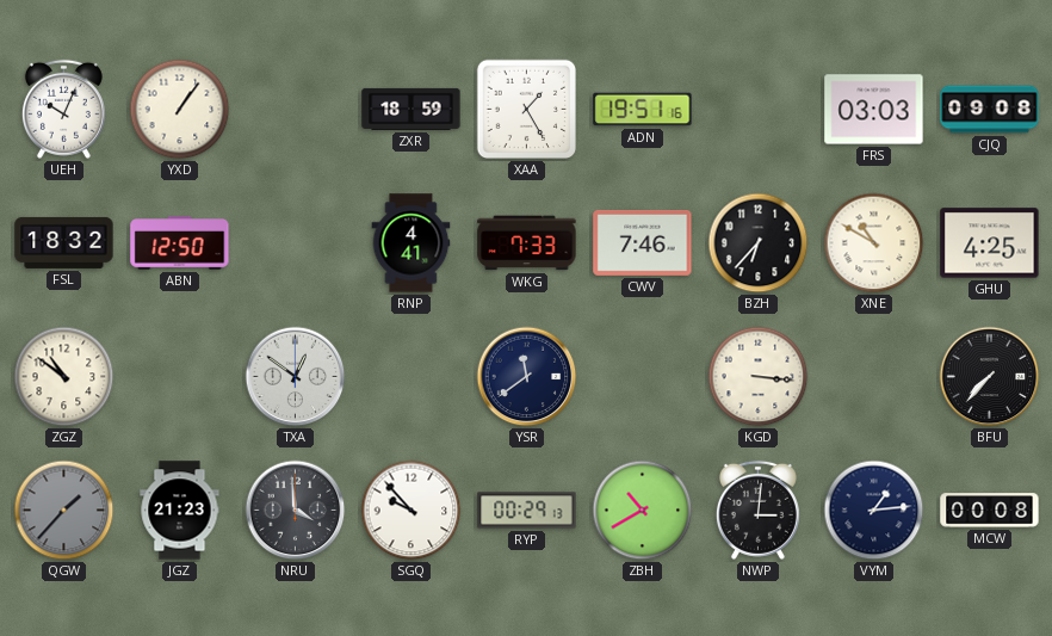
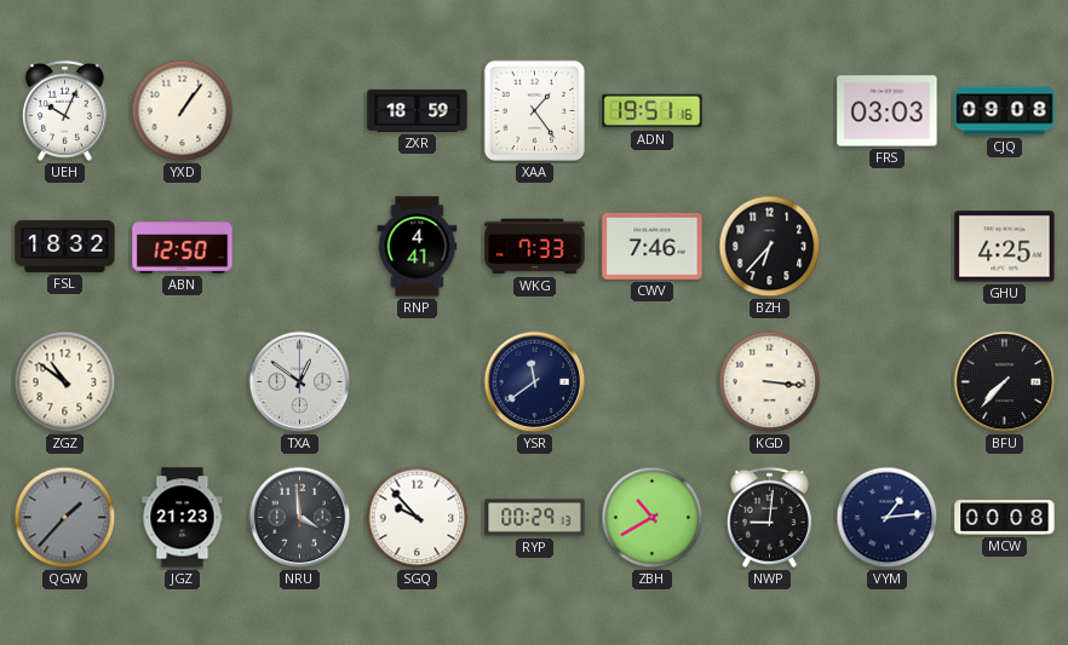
XAA: 1:25 -> 1:24
XNE: 10:50 -> none
NWP: 3:01 -> 9:01
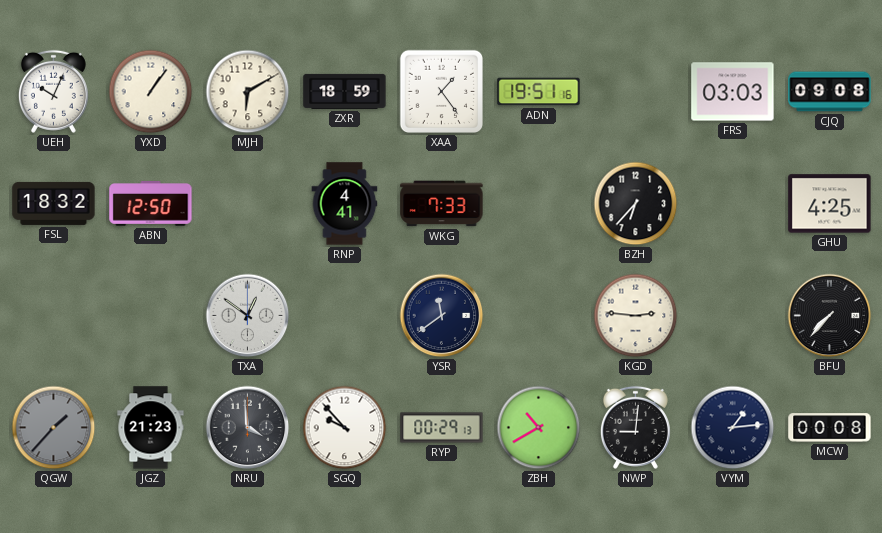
MJH: none -> 6:10
CWV: 7:46 -> none
ZGZ: 10:51 -> none
KGD: 3:16 -> 2:46
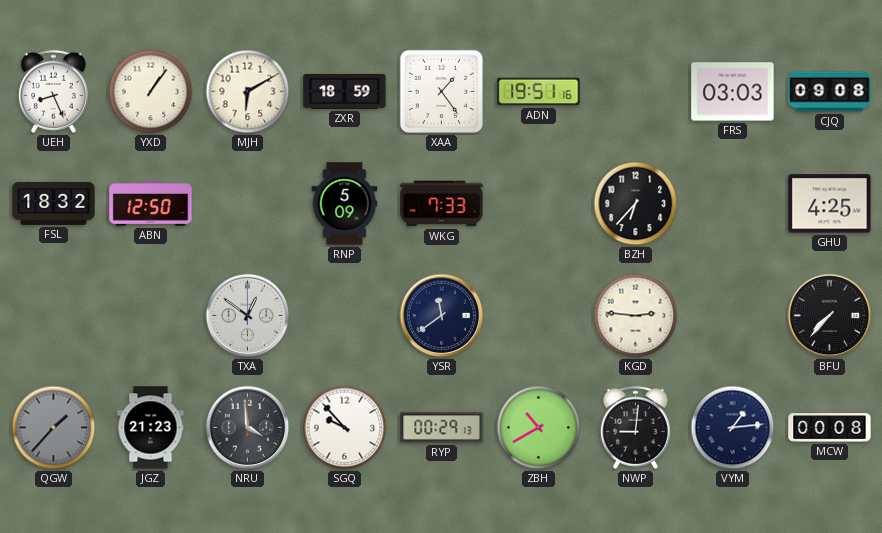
UEH: 10:04 -> 8:26
RNP: 4:41 -> 5:09
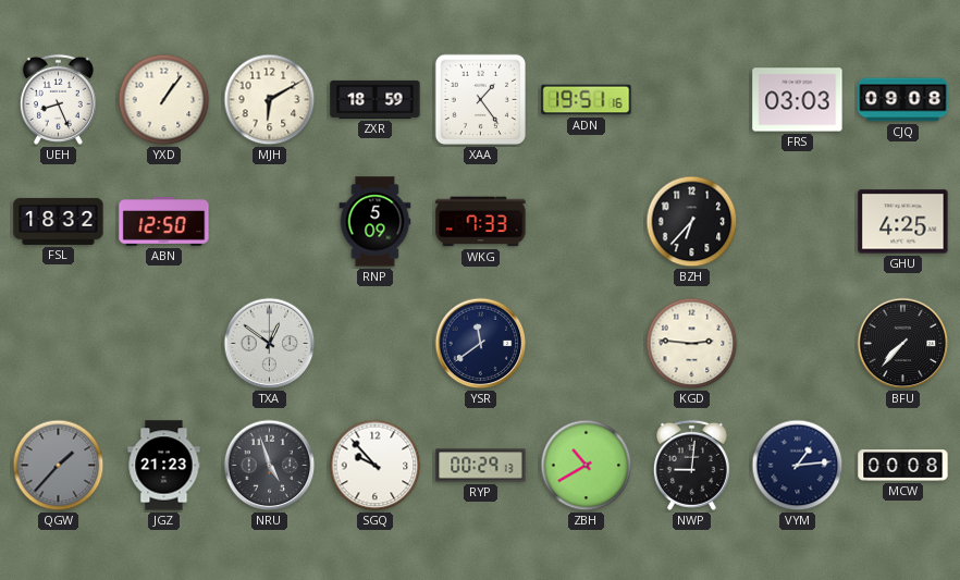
NRU: 3:59 -> 4:57
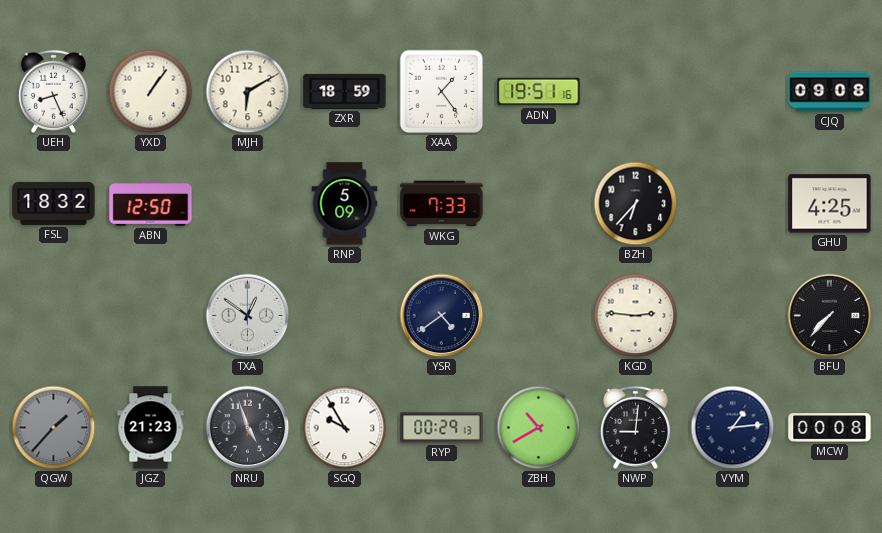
FRS: 03:03 -> none
YSR: 11:39 -> 4:39
SGQ: 9:53 -> 9:55
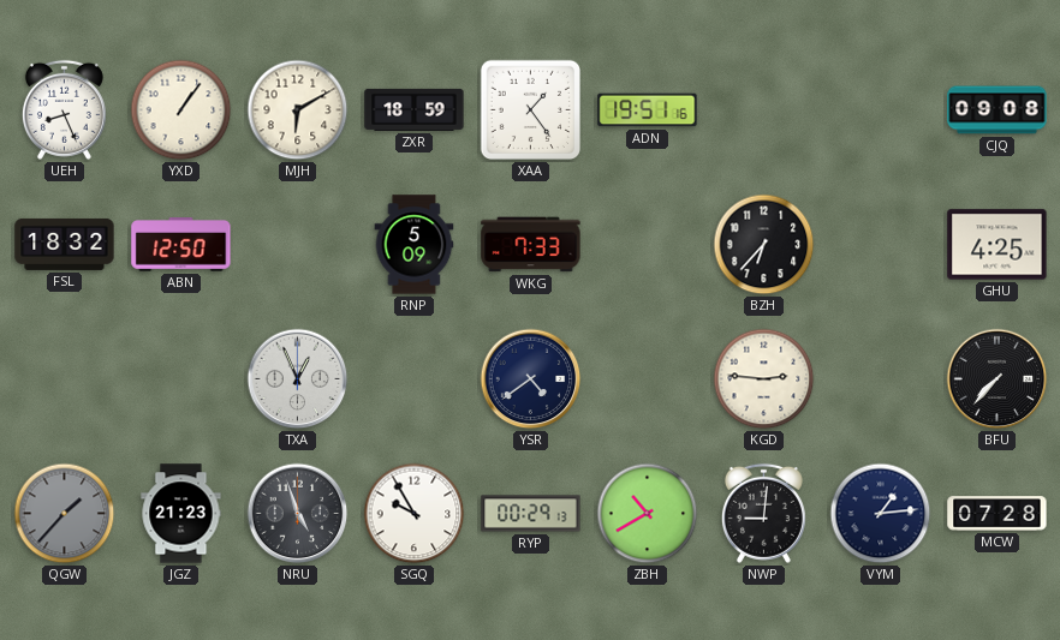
TXA: 12:51 -> 12:56
MCW: 00:08 -> 07:28
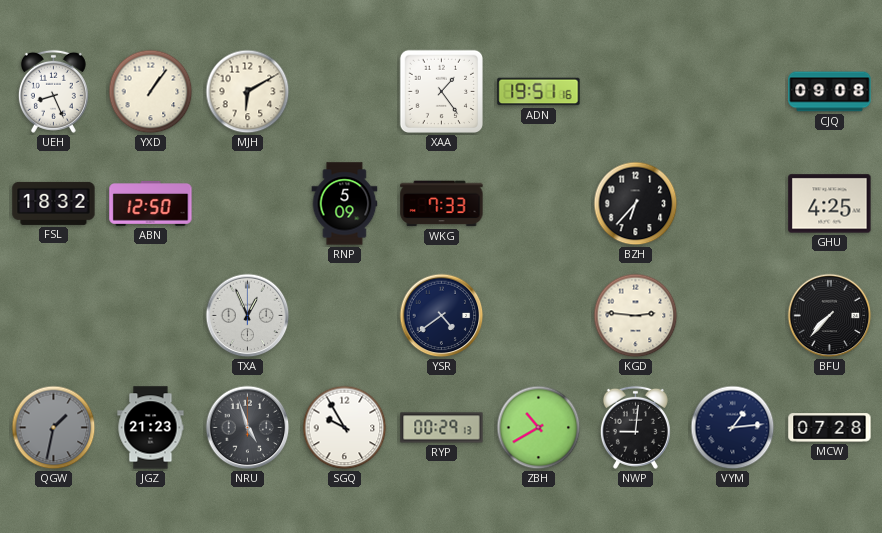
ZXR: 18:59 -> none
QGW: 1:37 -> 1:32
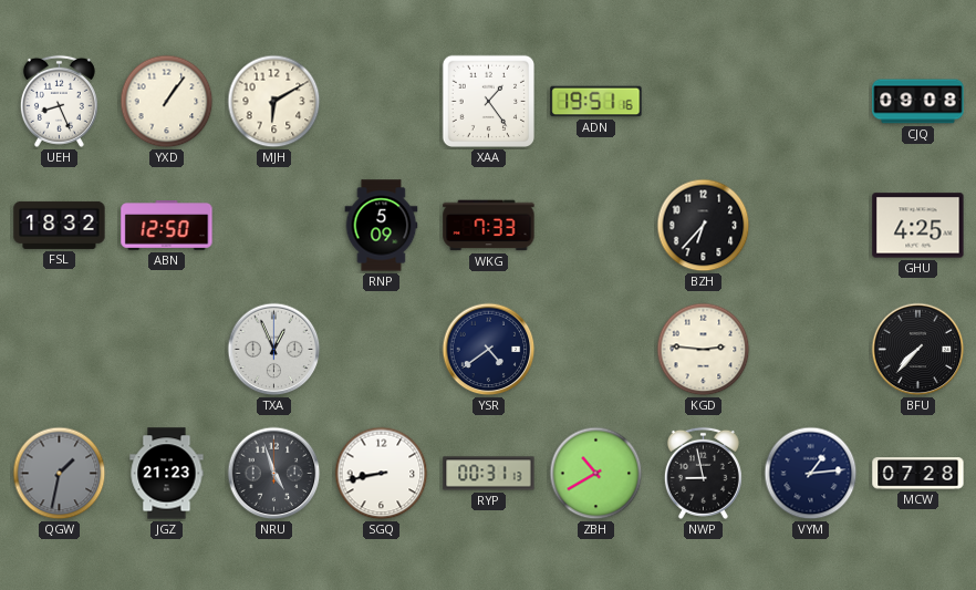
SGQ: 9:55 -> 8:43
RYP: 00:29 -> 00:31
NWP: 9:01 -> 8:58
